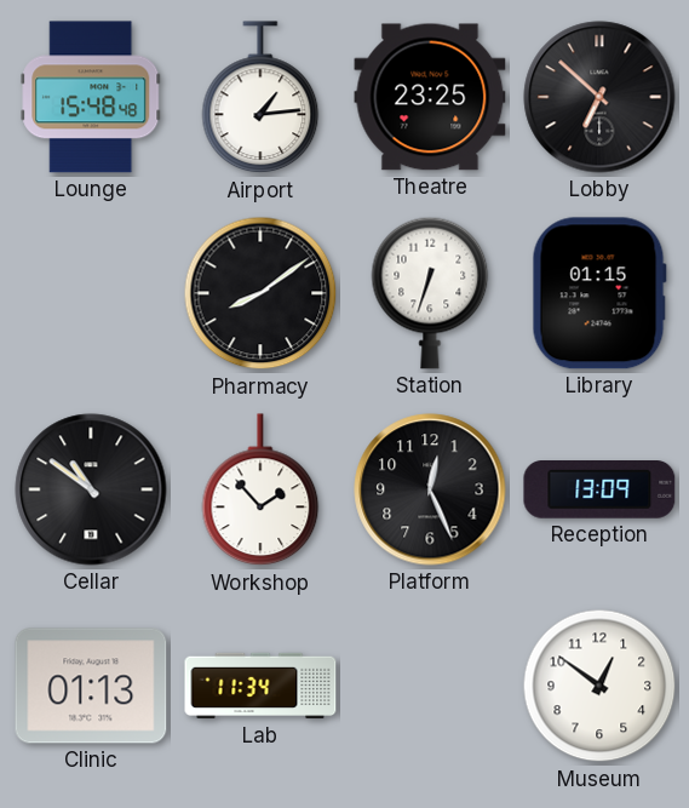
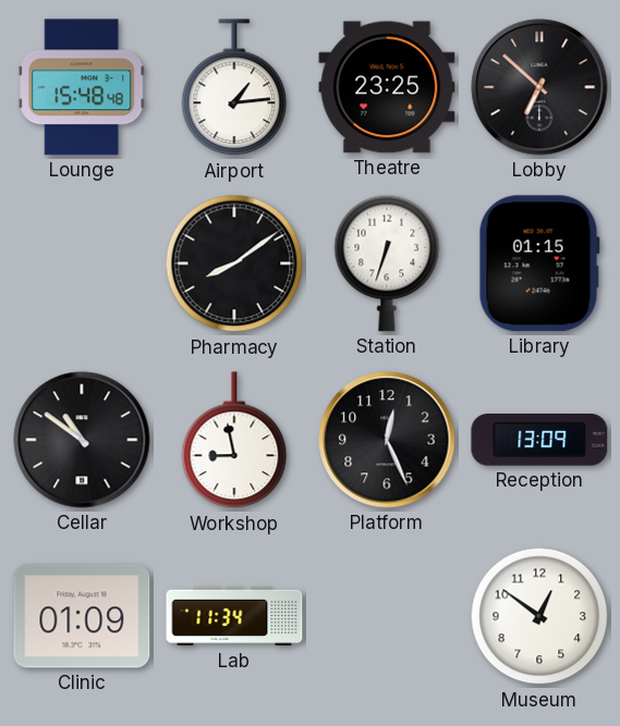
Workshop: 1:53 -> 8:58
Clinic: 01:13 -> 01:09
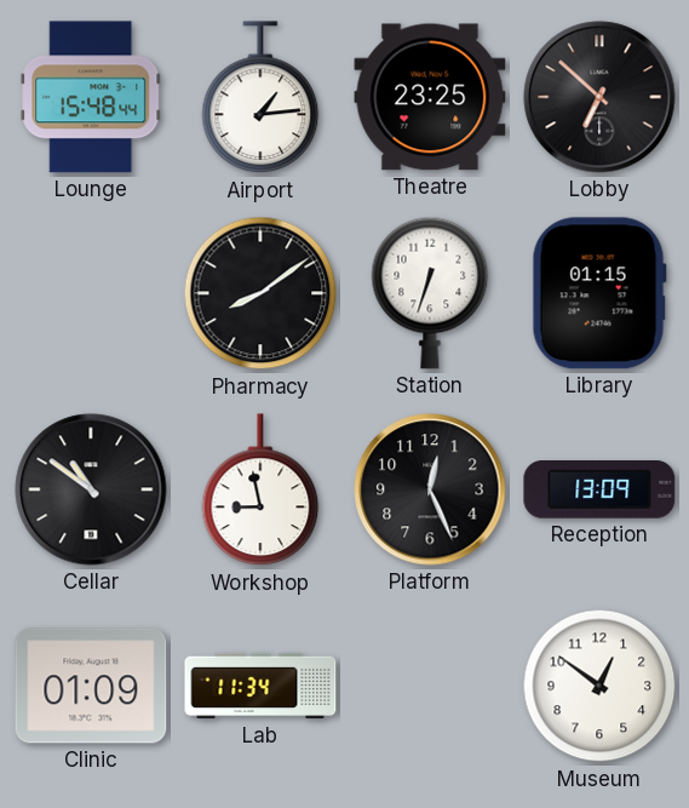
Lounge: 15:48:48 -> 15:48:44
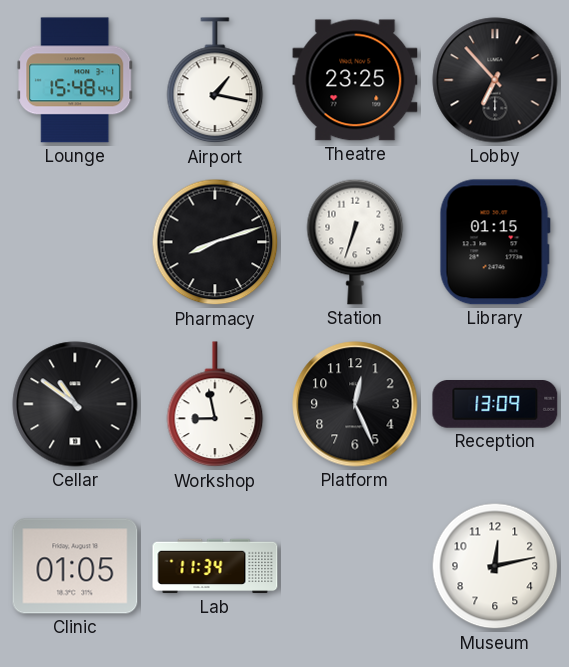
Airport: 1:14 -> 1:17
Lobby: 6:52 -> 6:53
Pharmacy: 8:09 -> 8:12
Clinic: 01:09 -> 01:05
Museum: 12:51 -> 12:13
